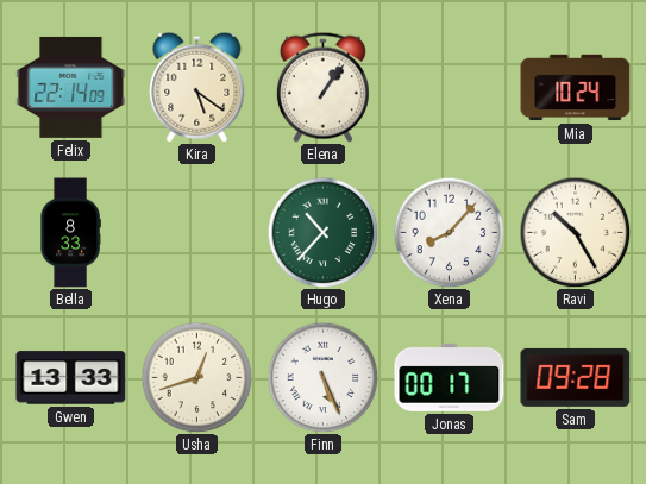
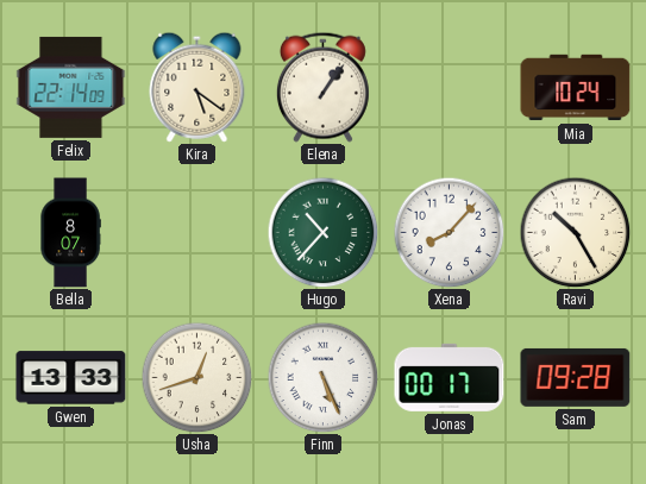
Bella: 8:33 -> 8:07
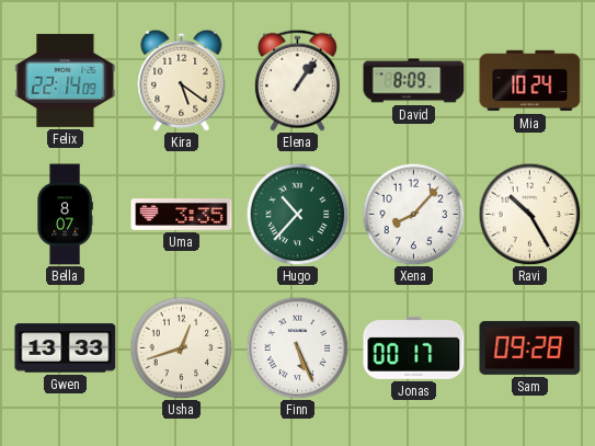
David: none -> 8:09
Uma: none -> 3:35
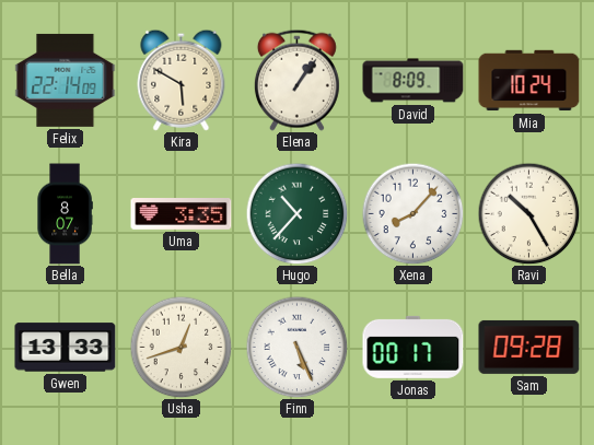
Kira: 5:21 -> 5:50
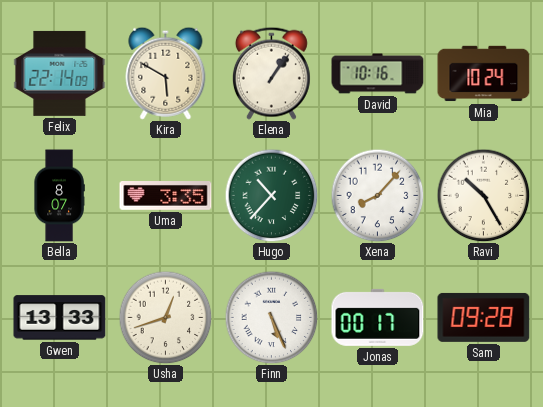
David: 8:09 -> 10:16
